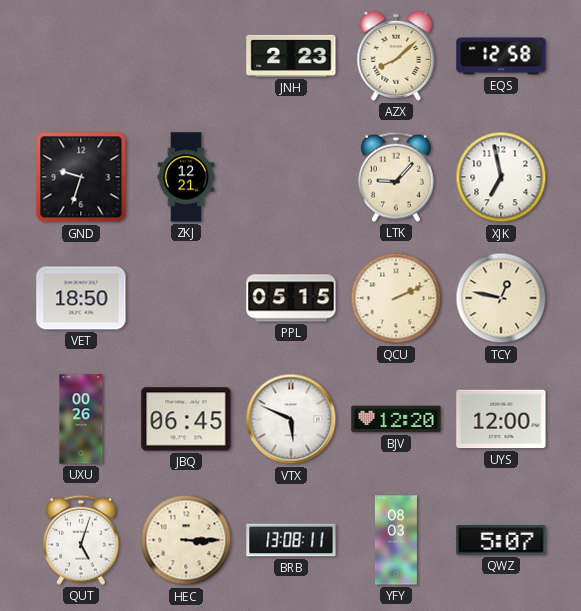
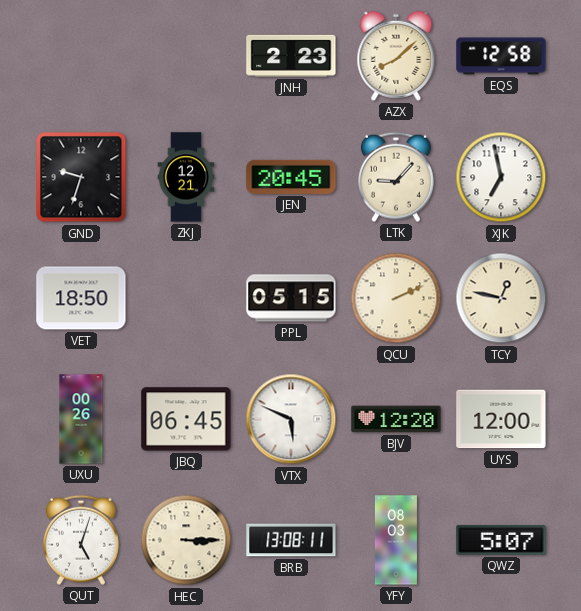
JEN: none -> 20:45
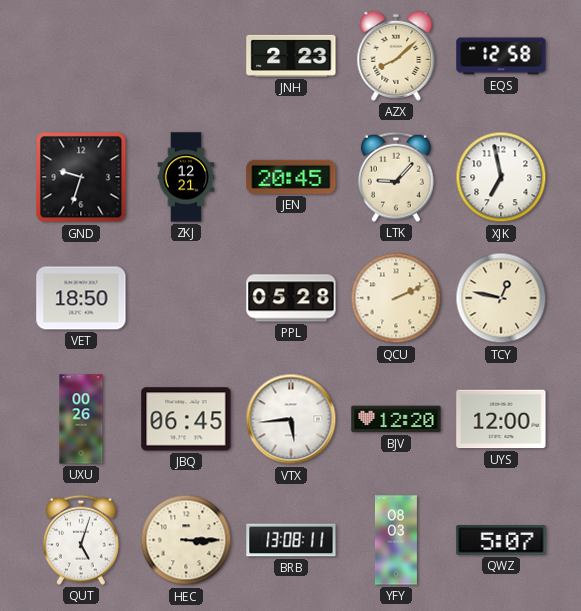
PPL: 05:15 -> 05:28
VTX: 5:49 -> 5:44
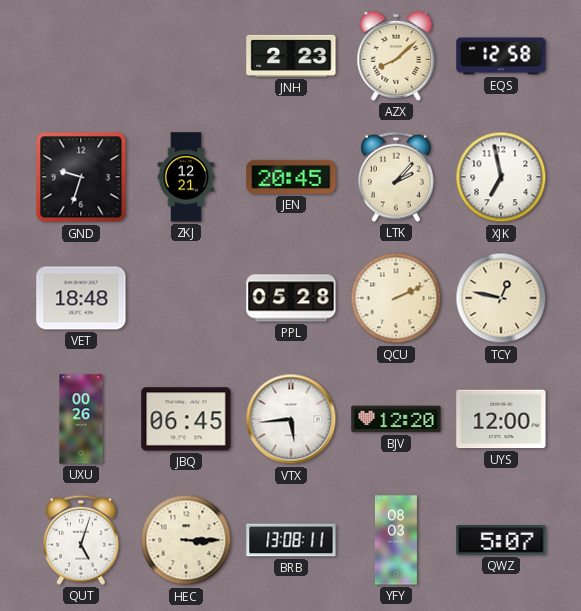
LTK: 9:07 -> 2:07
VET: 18:50 -> 18:48
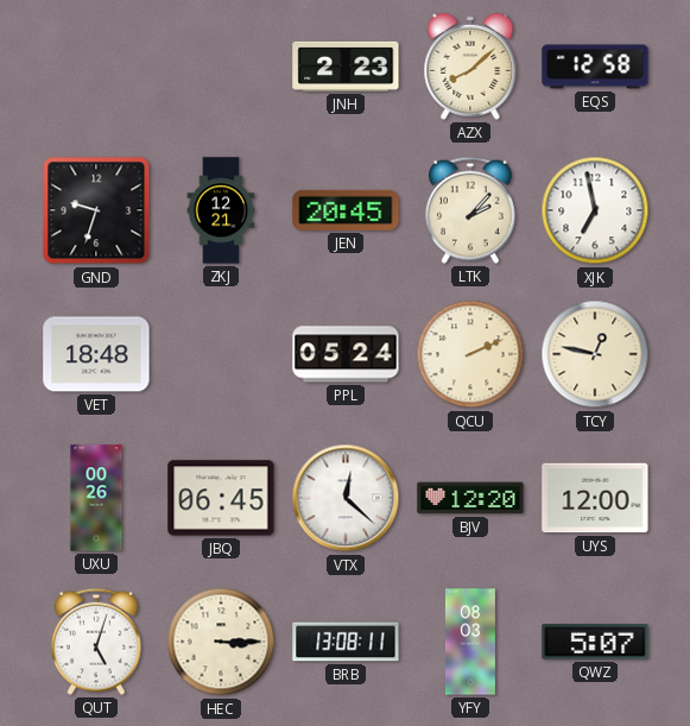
PPL: 05:28 -> 05:24
VTX: 5:44 -> 12:22
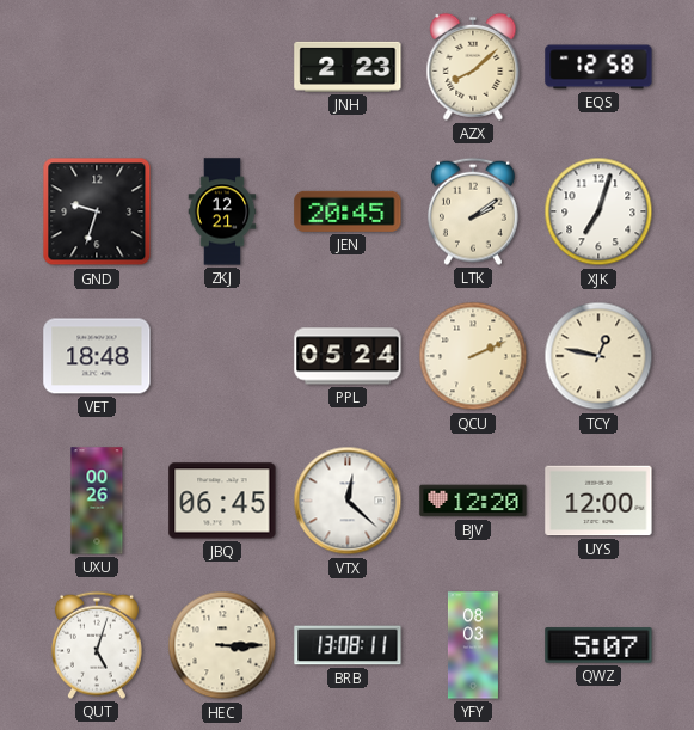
LTK: 2:07 -> 2:09
XJK: 6:58 -> 7:03
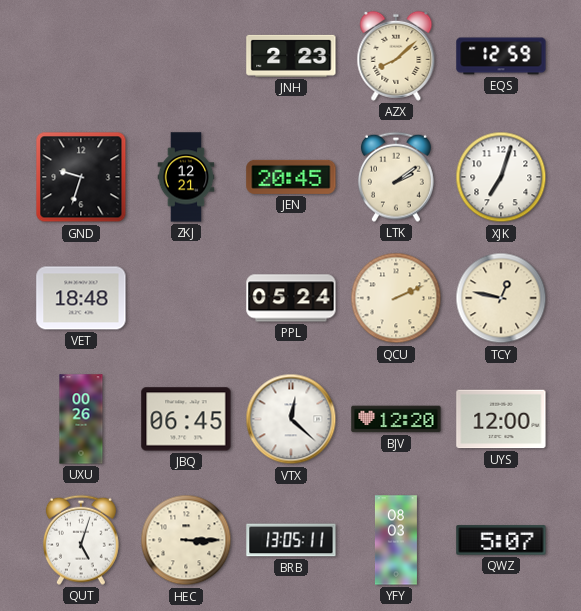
EQS: 12:58 -> 12:59
BRB: 13:08 -> 13:05
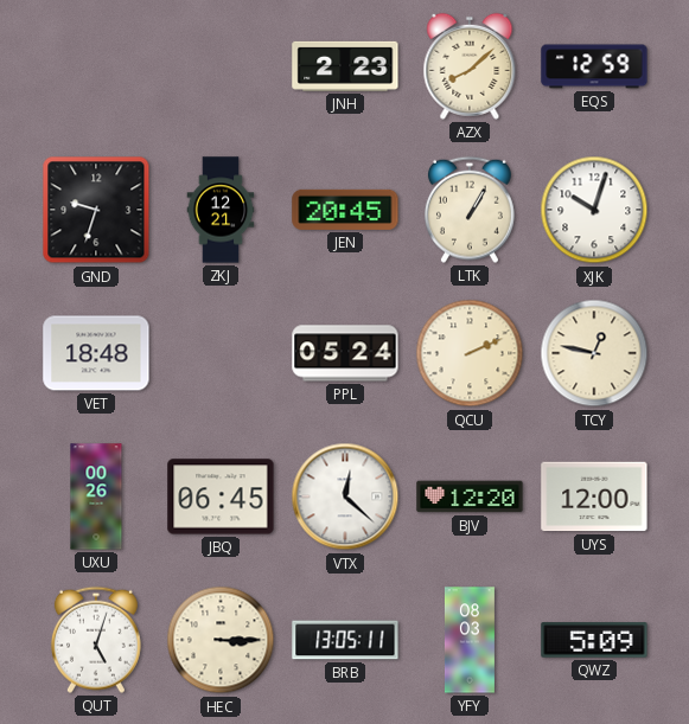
LTK: 2:09 -> 1:05
XJK: 7:03 -> 10:03
QWZ: 5:07 -> 5:09
